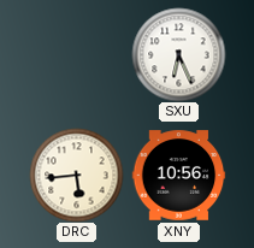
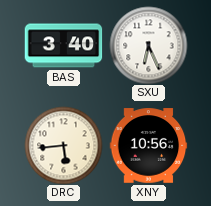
BAS: none -> 3:40
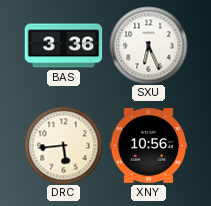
BAS: 3:40 -> 3:36
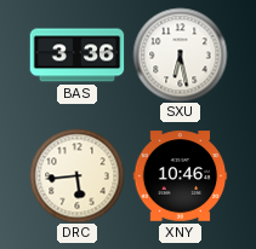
SXU: 6:26 -> 6:28
XNY: 10:56 -> 10:46
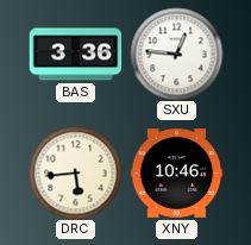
SXU: 6:28 -> 12:46
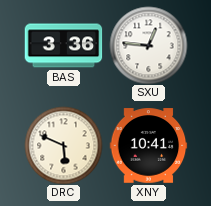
DRC: 5:44 -> 5:49
XNY: 10:46 -> 10:41
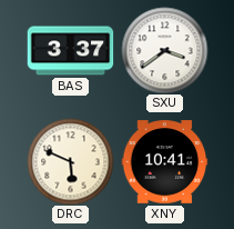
BAS: 3:36 -> 3:37
SXU: 12:46 -> 3:39
